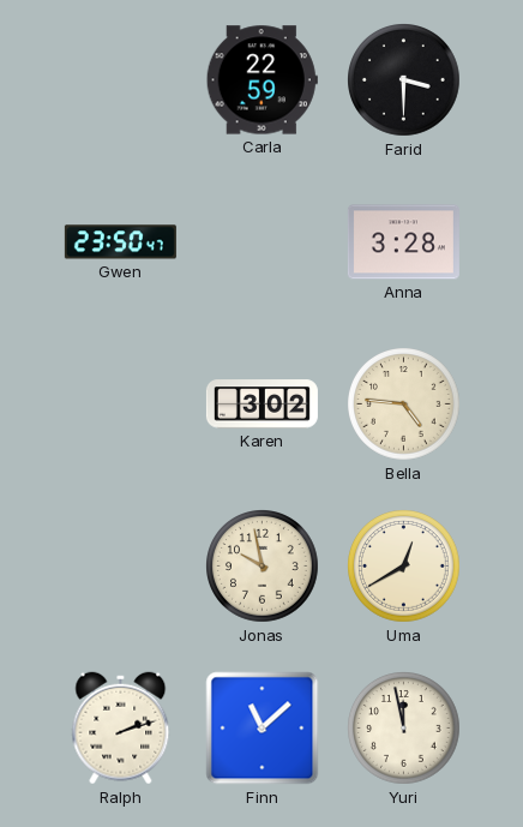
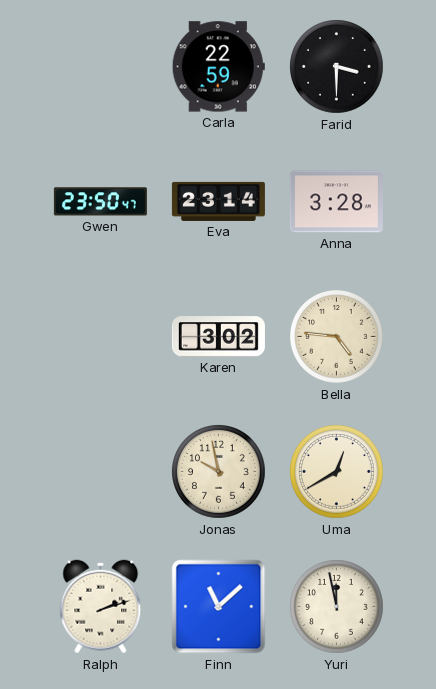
Eva: none -> 23:14
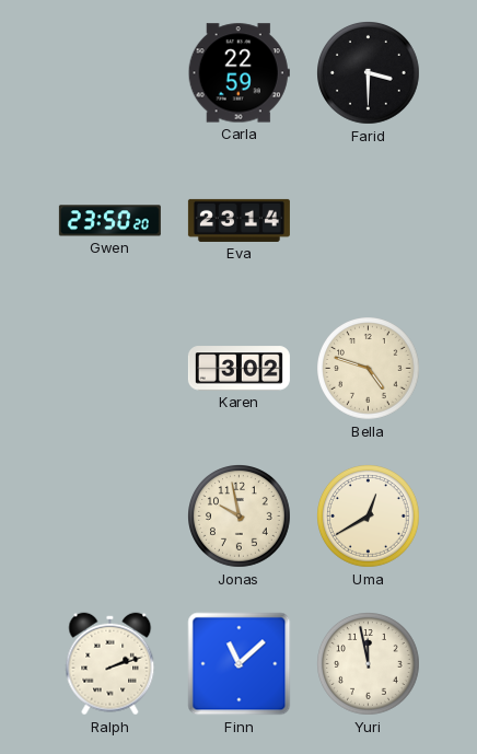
Gwen: 23:50:47 -> 23:50:20
Anna: 3:28 -> none
Bella: 4:46 -> 4:48
